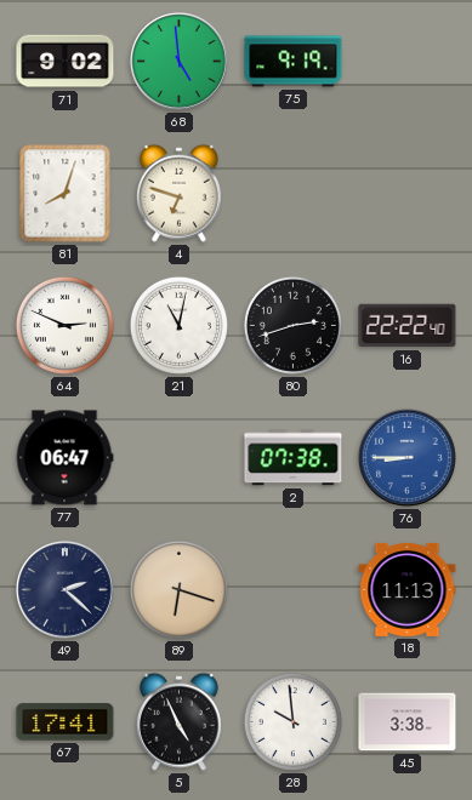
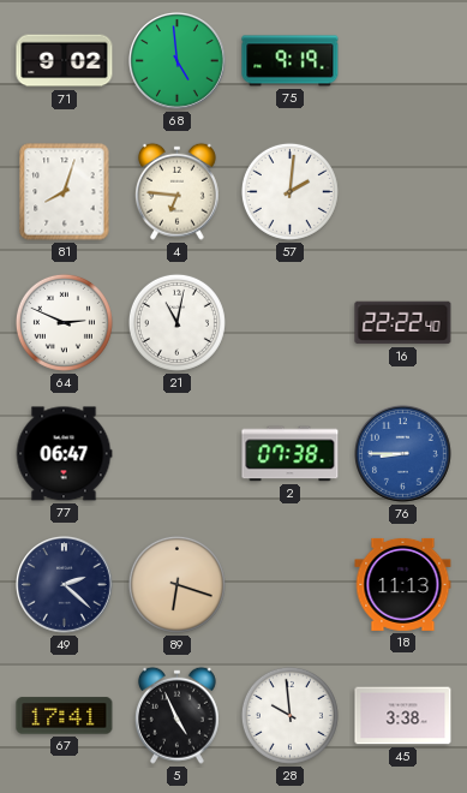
4: 6:48 -> 6:46
57: none -> 2:01
80: 2:42 -> none
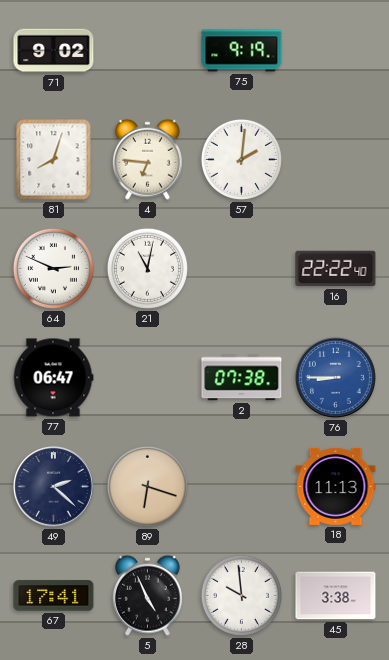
68: 4:59 -> none
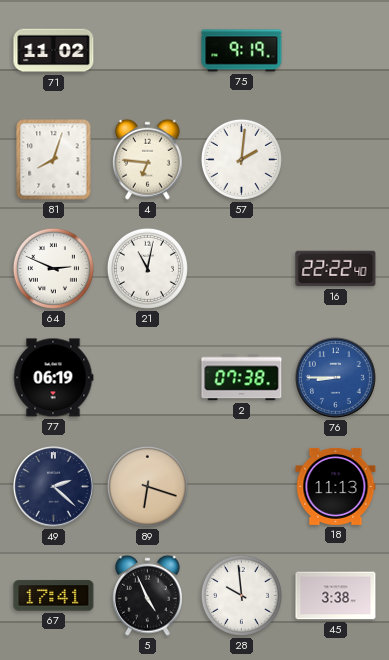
71: 9:02 -> 11:02
77: 06:47 -> 06:19
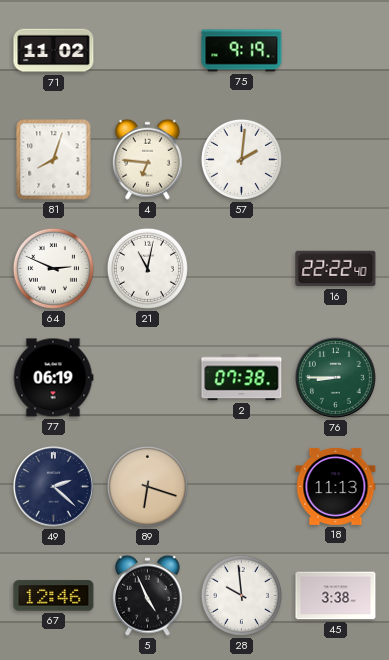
76 dial: blue -> green
67: 17:41 -> 12:46
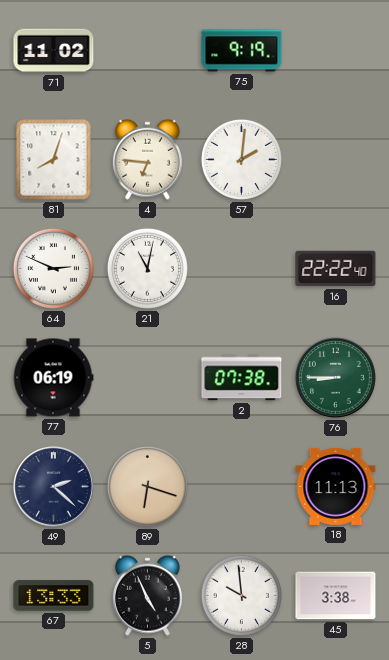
67: 12:46 -> 13:33
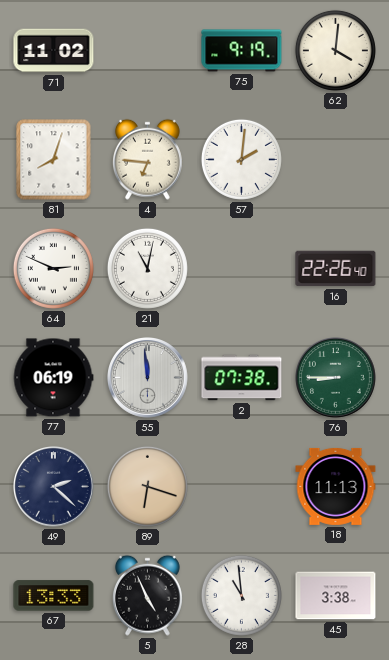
62: none -> 4:01
16: 22:22 -> 22:26
55: none -> 11:59
28: 9:59 -> 10:59
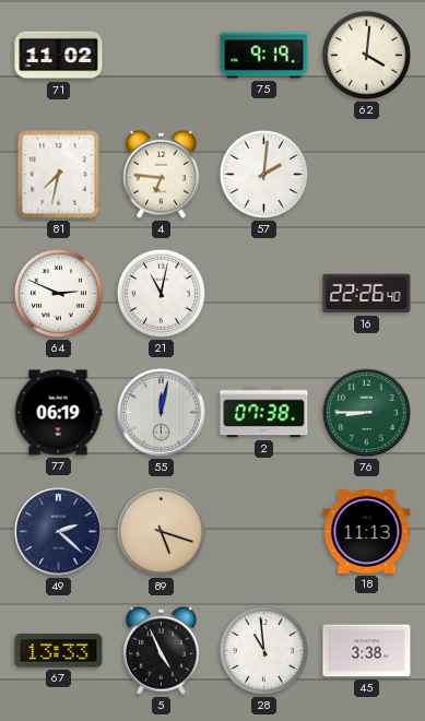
81: 8:03 -> 7:32
55: 11:59 -> 12:02
89: 6:18 -> 5:18
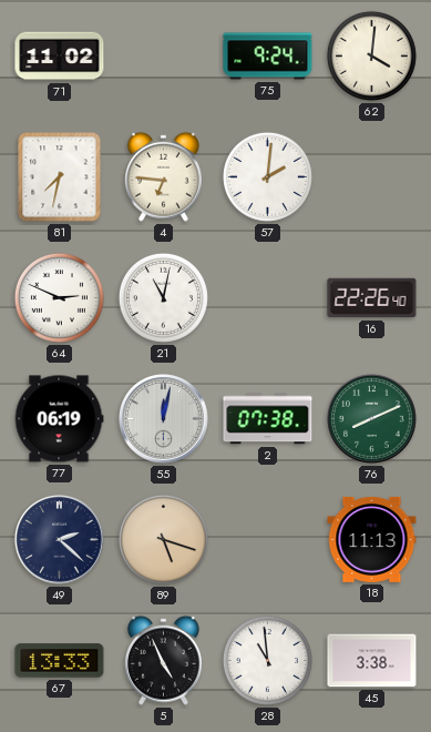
75: 9:19 -> 9:24
76: 8:45 -> 8:11
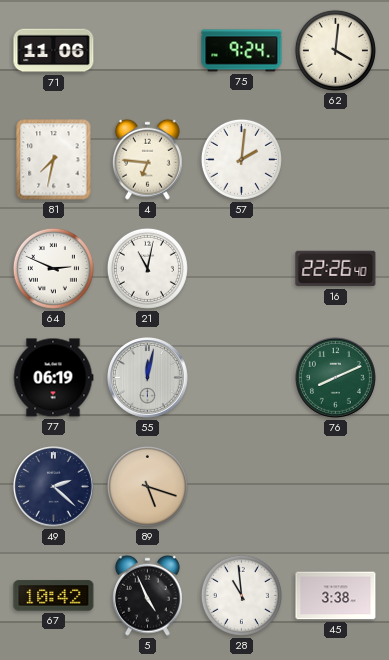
71: 11:02 -> 11:06
2: 07:38 -> none
18: 11:13 -> none
67: 13:33 -> 10:42
